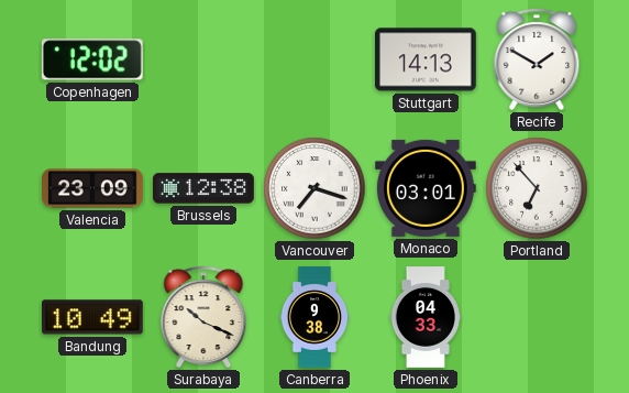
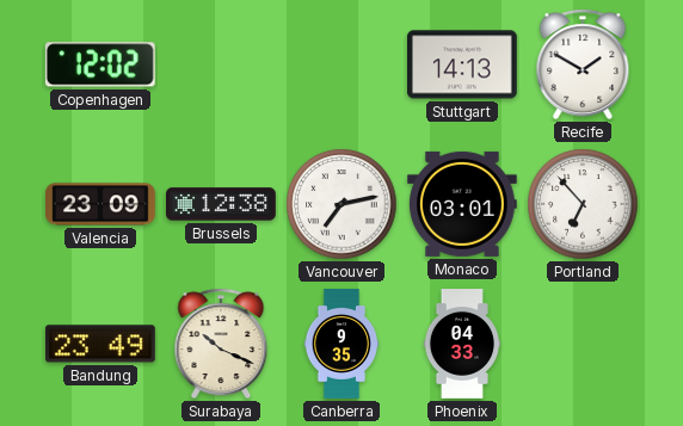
Vancouver: 7:18 -> 7:13
Bandung: 10:49 -> 23:49
Canberra: 9:38 -> 9:35
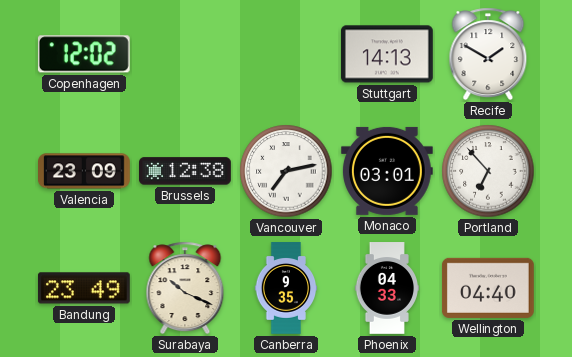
Wellington: none -> 04:40
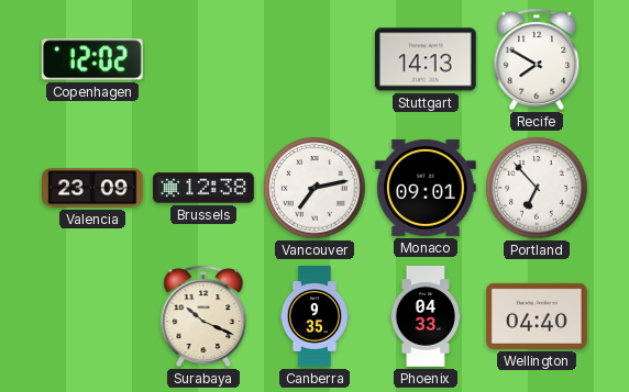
Recife: 1:50 -> 7:50
Monaco: 03:01 -> 09:01
Bandung: 23:49 -> none
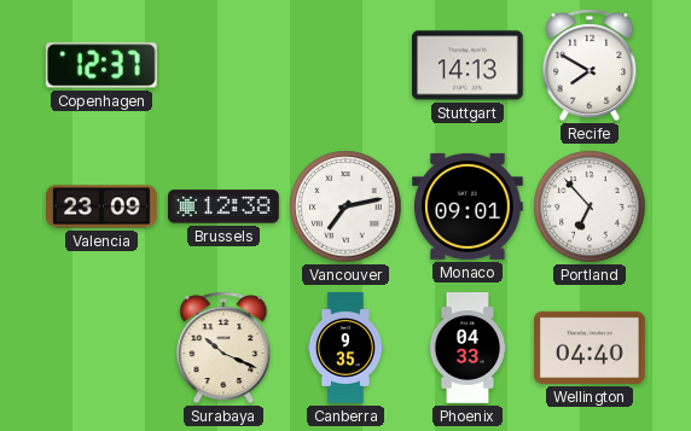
Copenhagen: 12:02 -> 12:37
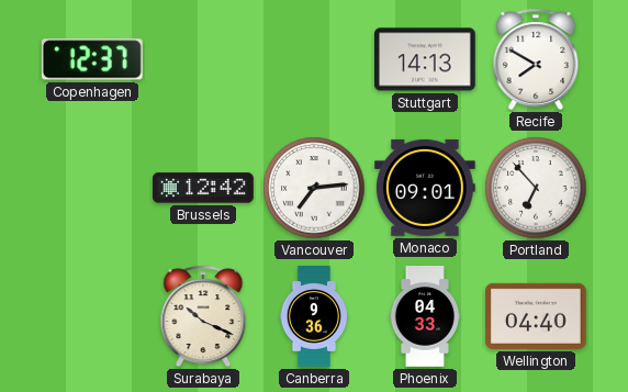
Valencia: 23:09 -> none
Brussels: 12:38 -> 12:42
Vancouver: 7:13 -> 7:14
Canberra: 9:35 -> 9:36
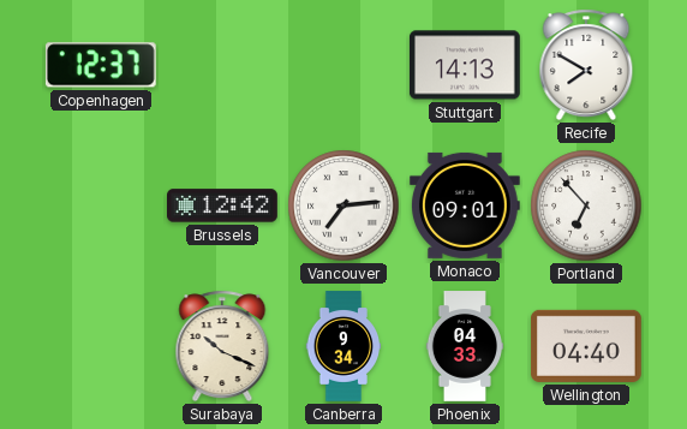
Canberra: 9:36 -> 9:34
